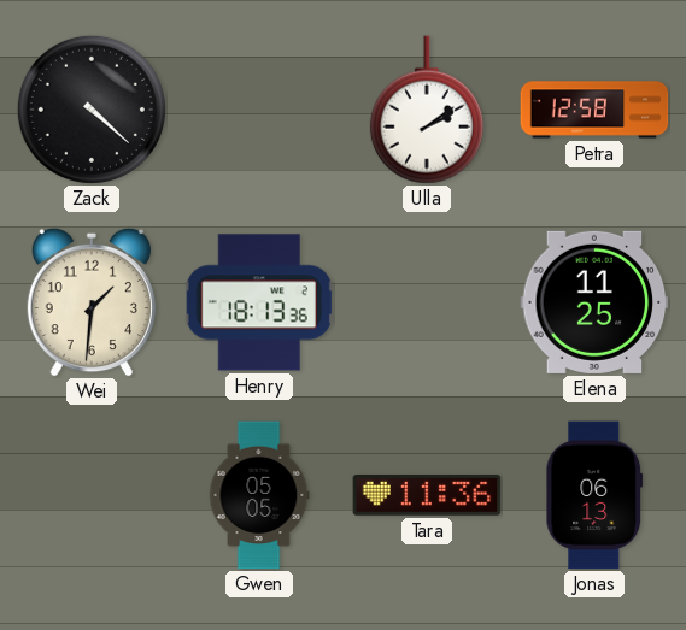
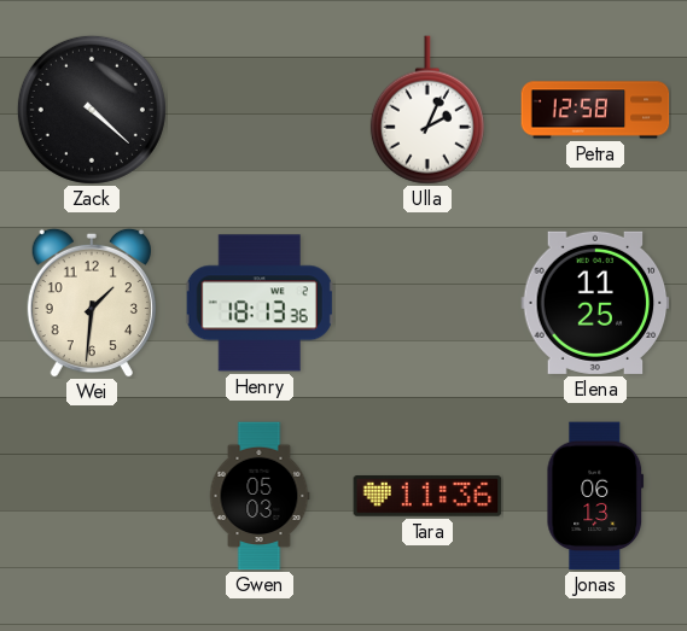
Ulla: 2:09 -> 2:04
Gwen: 05:05 -> 05:03
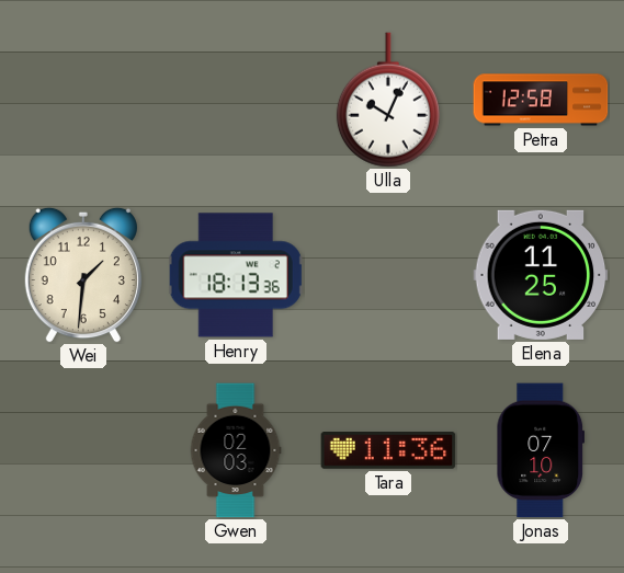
Zack: 4:22 -> none
Ulla: 2:04 -> 10:04
Gwen: 05:03 -> 02:03
Jonas: 06:13 -> 07:10
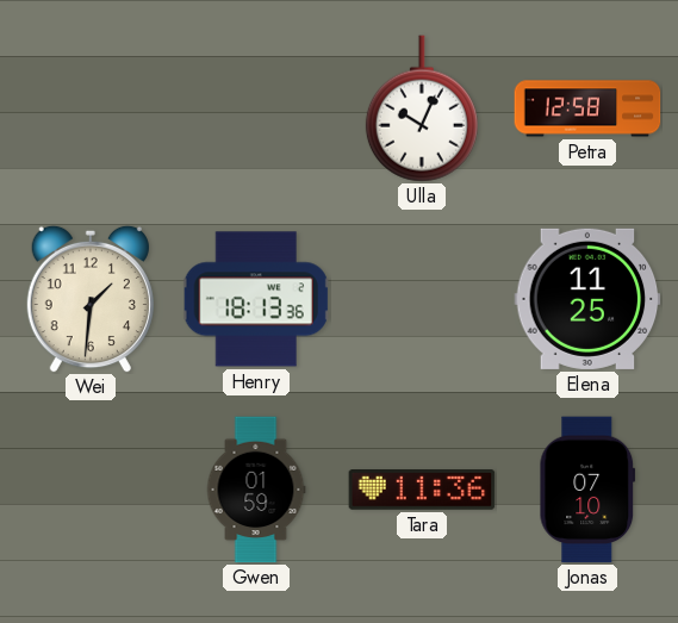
Gwen: 02:03 -> 01:59
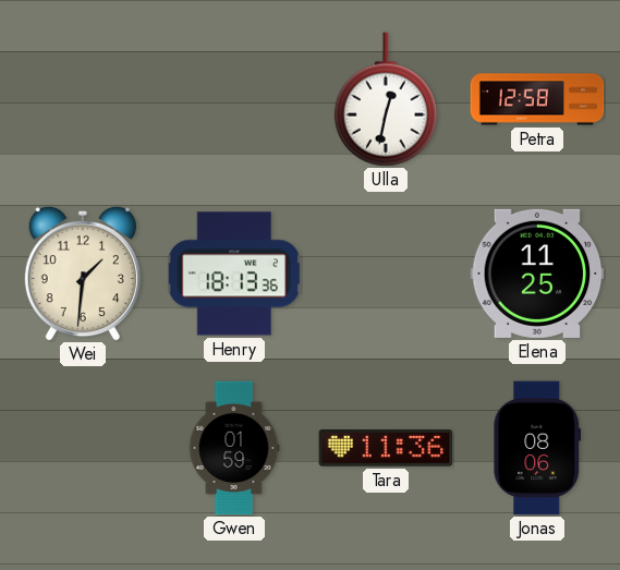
Ulla: 10:04 -> 12:32
Jonas: 07:10 -> 08:06
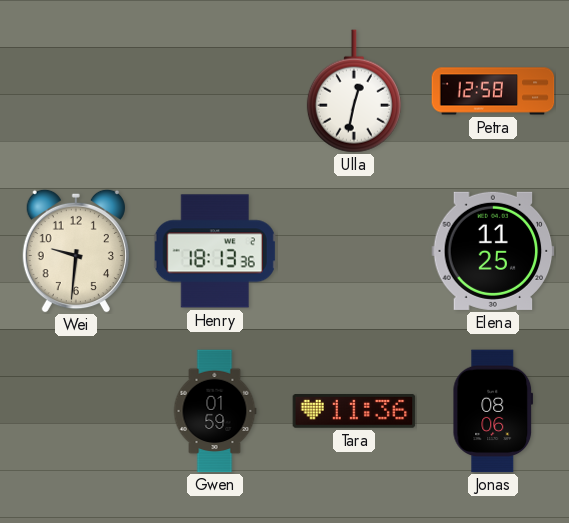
Wei: 1:31 -> 9:31
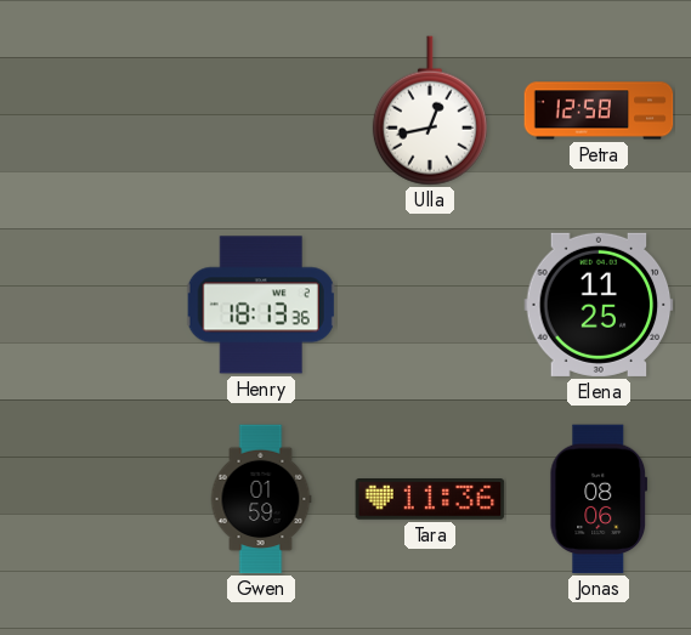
Ulla: 12:32 -> 12:43
Wei: 9:31 -> none
